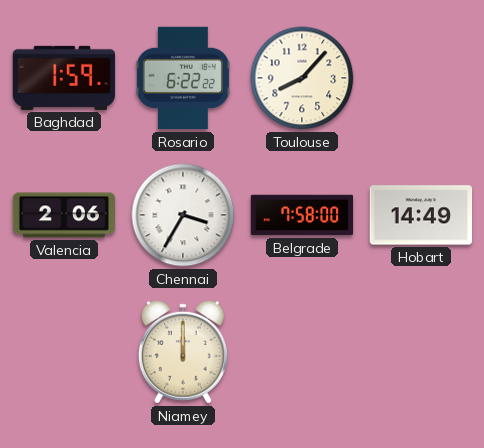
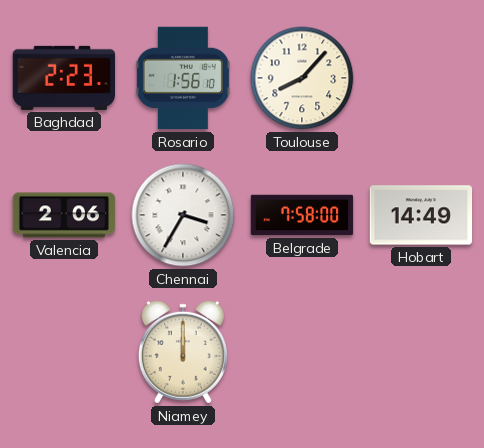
Baghdad: 1:59 -> 2:23
Rosario: 6:22 -> 1:56
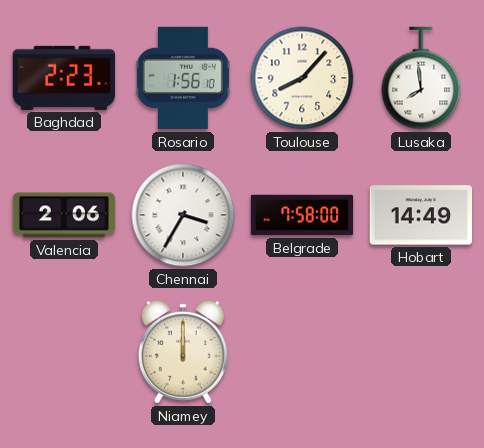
Lusaka: none -> 7:59
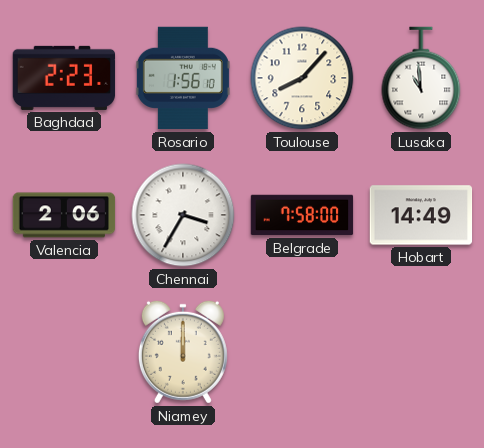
Lusaka: 7:59 -> 10:59
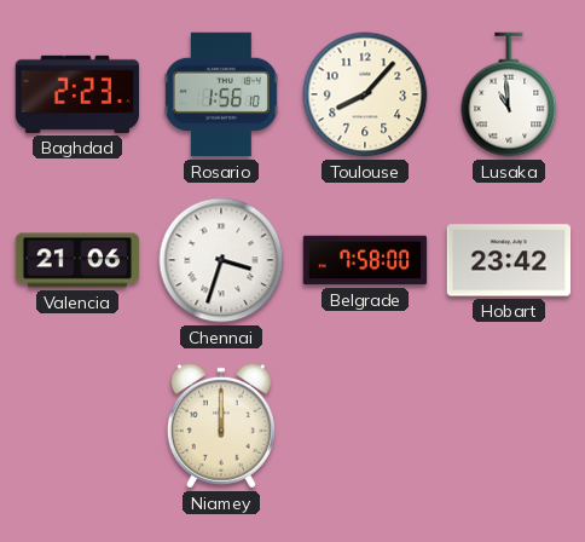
Valencia: 2:06 -> 21:06
Chennai: 3:35 -> 3:33
Hobart: 14:49 -> 23:42
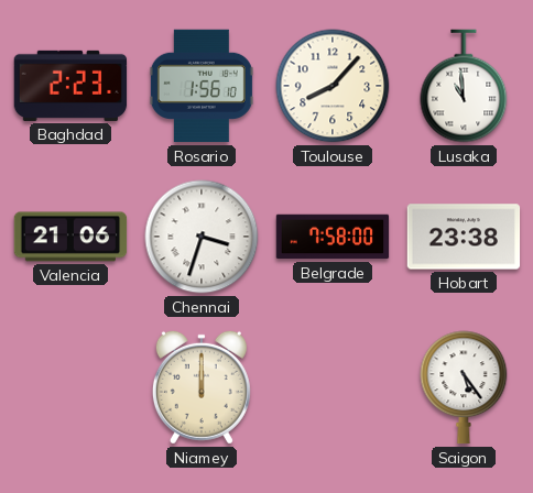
Hobart: 23:42 -> 23:38
Saigon: none -> 5:24
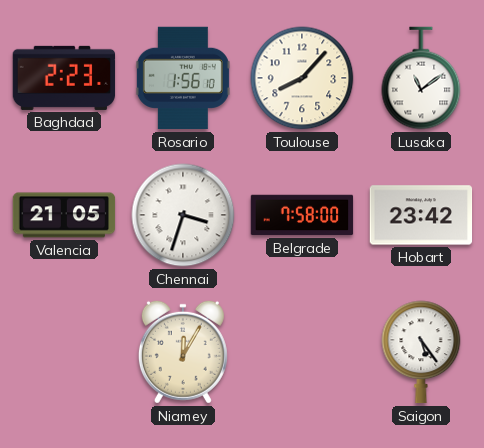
Lusaka: 10:59 -> 11:09
Valencia: 21:06 -> 21:05
Hobart: 23:38 -> 23:42
Niamey: 12:00 -> 12:05
